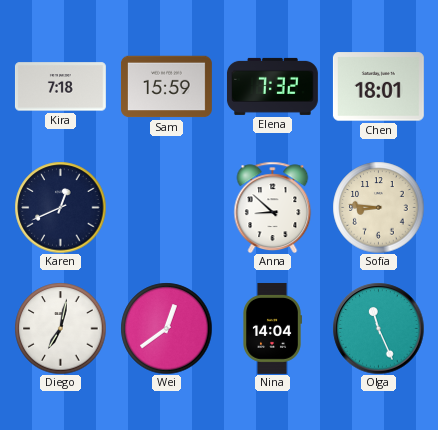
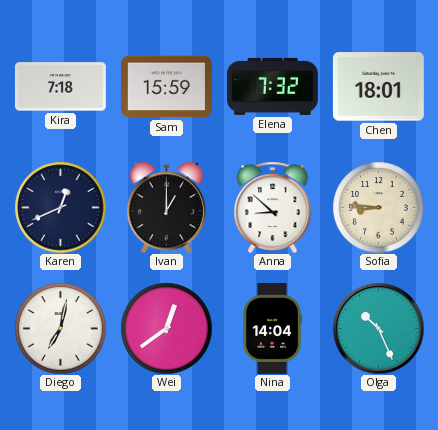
Ivan: none -> 1:00
Olga: 11:26 -> 10:26
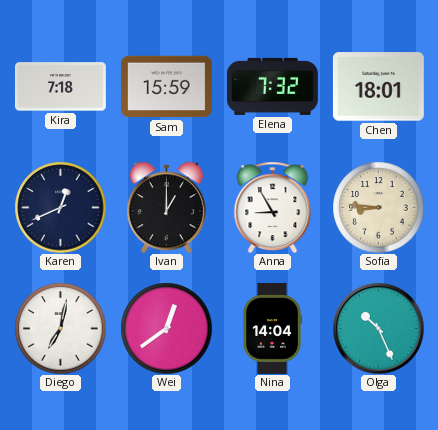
Anna: 8:52 -> 8:55
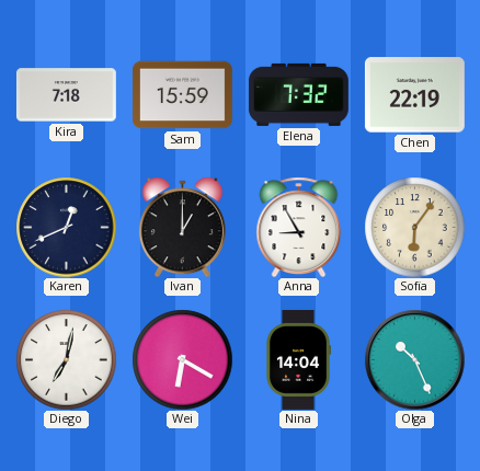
Chen: 18:01 -> 22:19
Sofia: 8:46 -> 6:06
Wei: 12:39 -> 6:20
